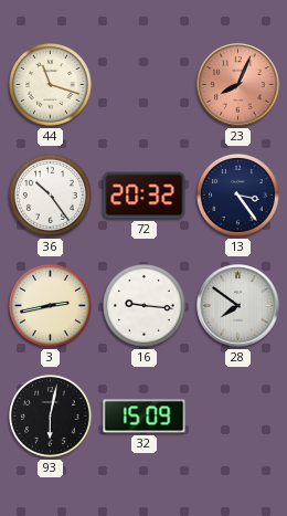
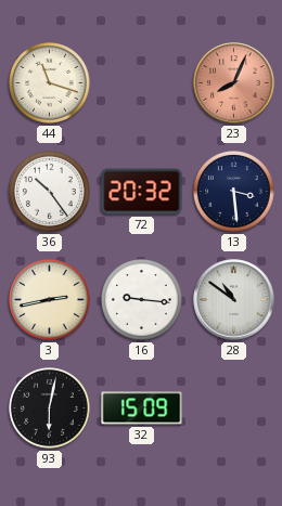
13: 3:24 -> 3:29
28: 7:51 -> 10:51
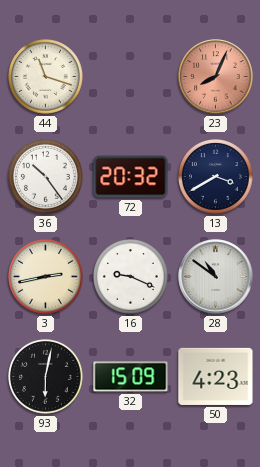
13: 3:29 -> 3:40
16: 9:16 -> 9:19
50: none -> 4:23
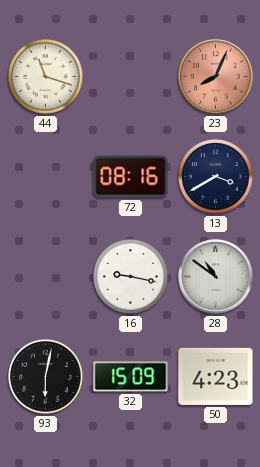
36: 10:24 -> none
72: 20:32 -> 08:16
3: 2:43 -> none
16: 9:19 -> 9:17
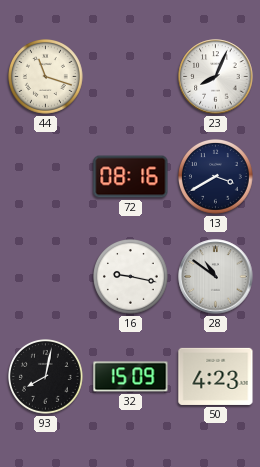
23 dial: salmon -> white
93: 6:02 -> 8:02
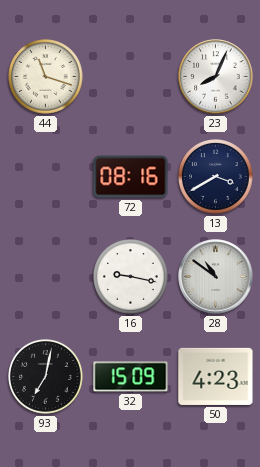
93: 8:02 -> 7:02
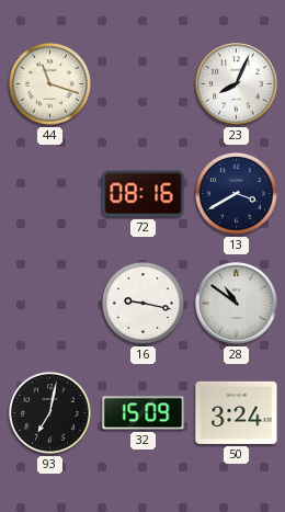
50: 4:23 -> 3:24
